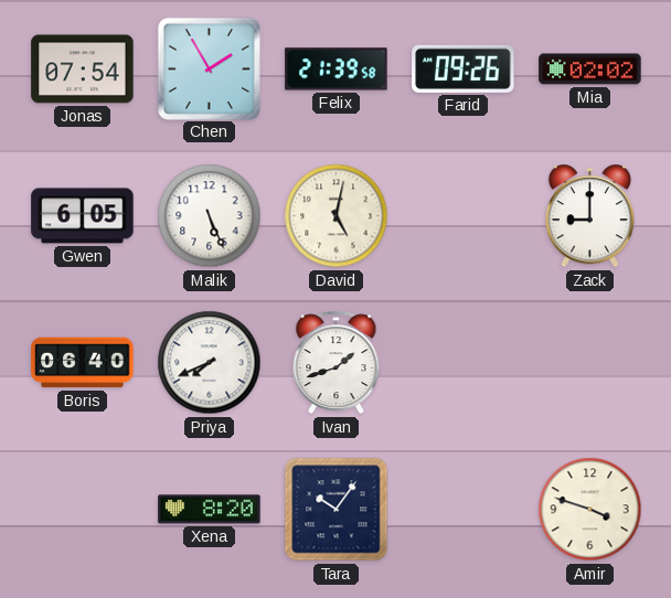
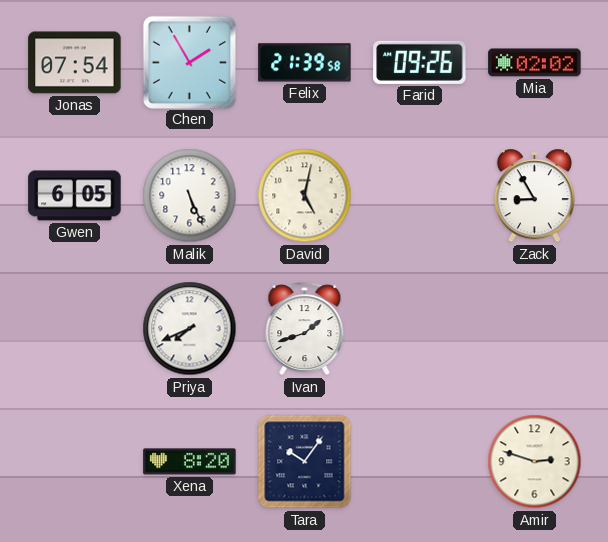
Zack: 9:00 -> 8:55
Boris: 06:40 -> none
Amir: 3:48 -> 2:48
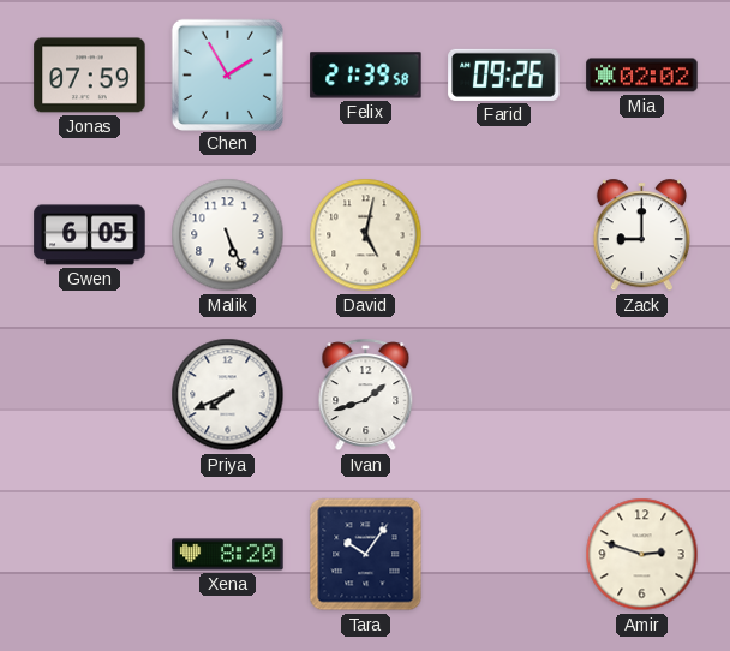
Jonas: 07:54 -> 07:59
Zack: 8:55 -> 9:00
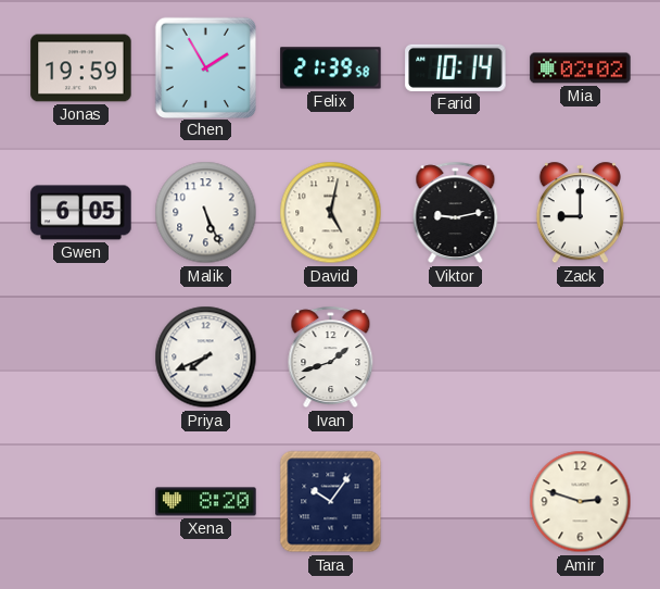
Jonas: 07:59 -> 19:59
Farid: 09:26 -> 10:14
Viktor: none -> 9:13
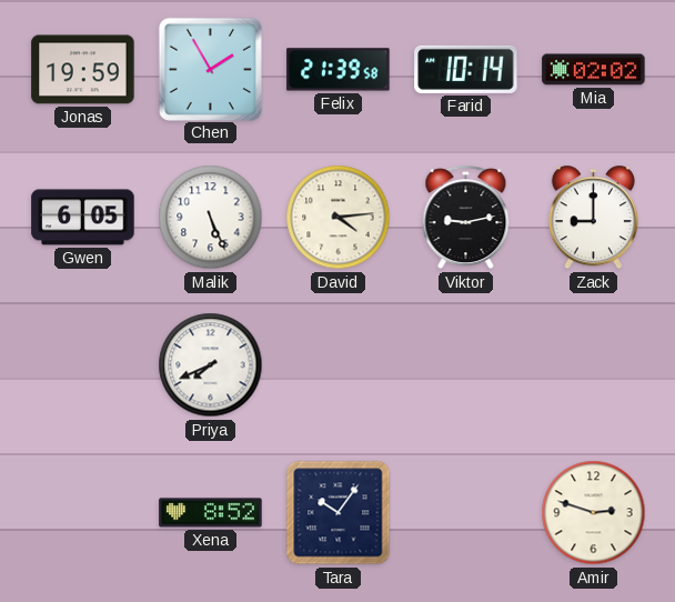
David: 5:02 -> 4:14
Ivan: 1:42 -> none
Xena: 8:20 -> 8:52
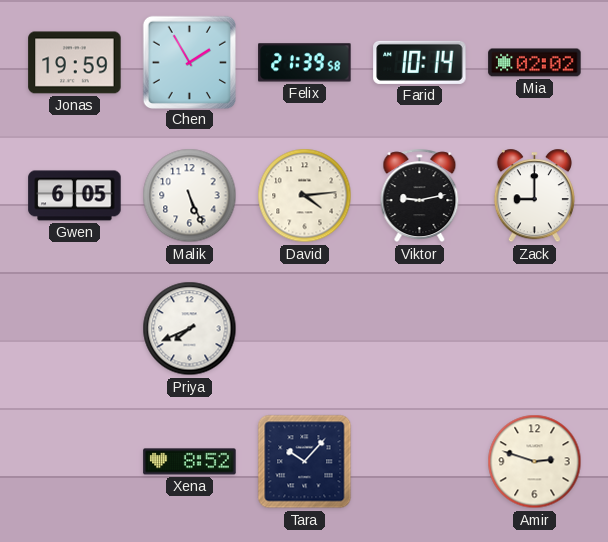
Tara: 10:06 -> 10:07
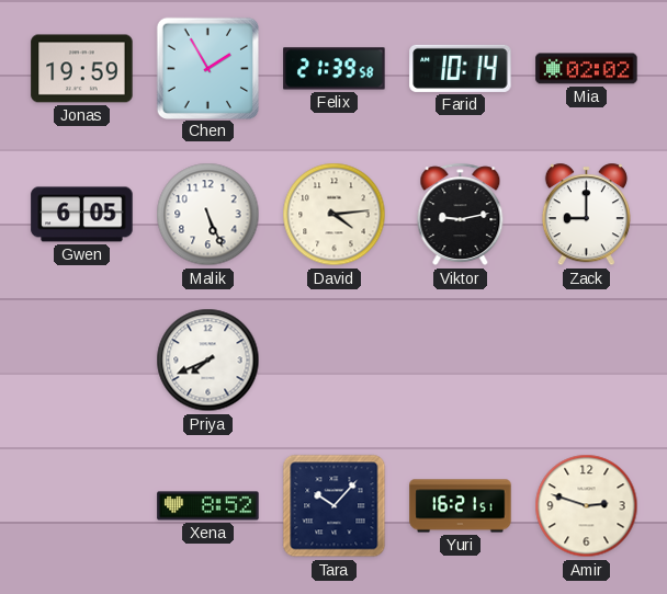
Yuri: none -> 16:21
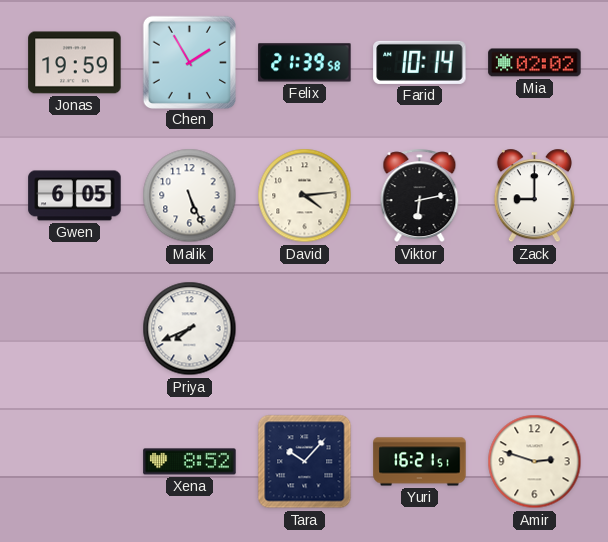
Viktor: 9:13 -> 6:13
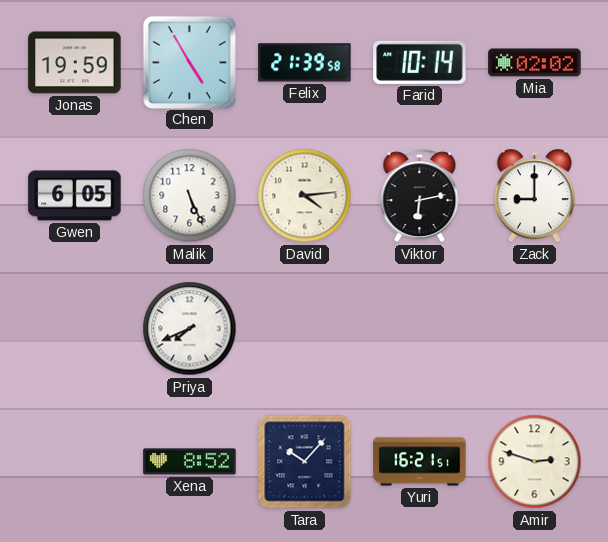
Chen: 1:55 -> 4:55
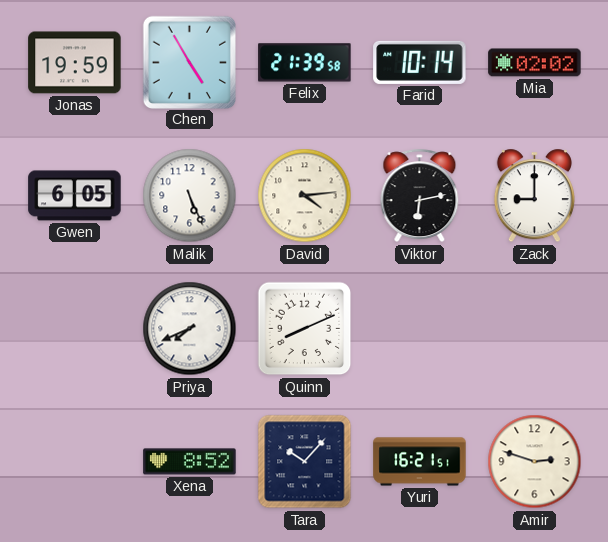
Quinn: none -> 8:11
